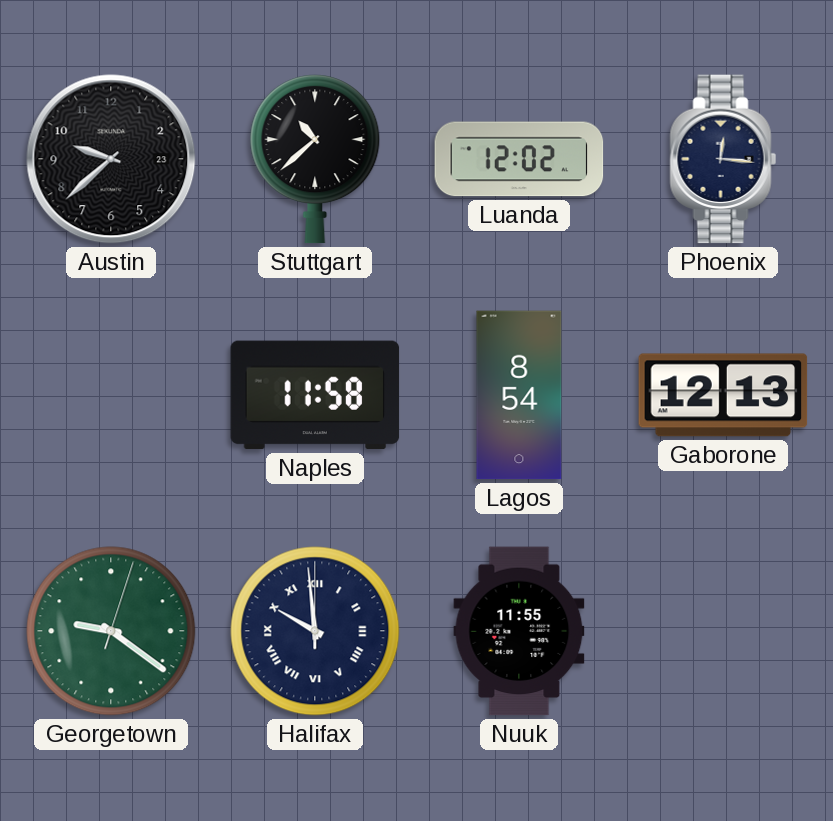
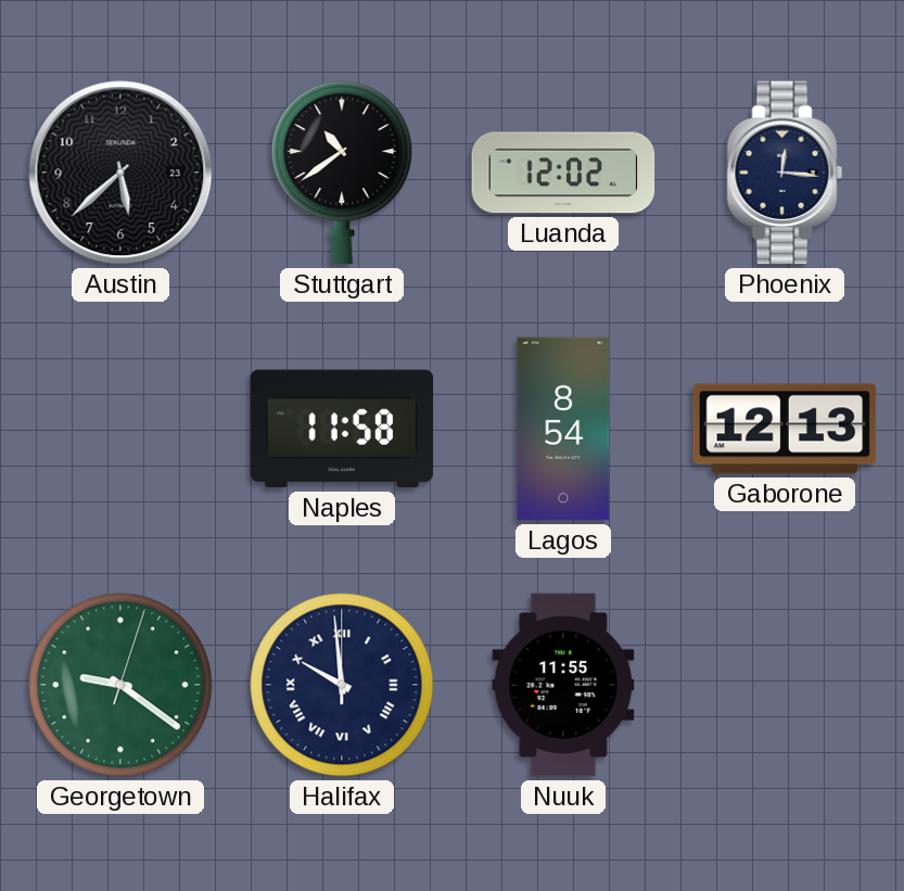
Austin: 9:38 -> 5:38
Stuttgart: 10:38 -> 10:39
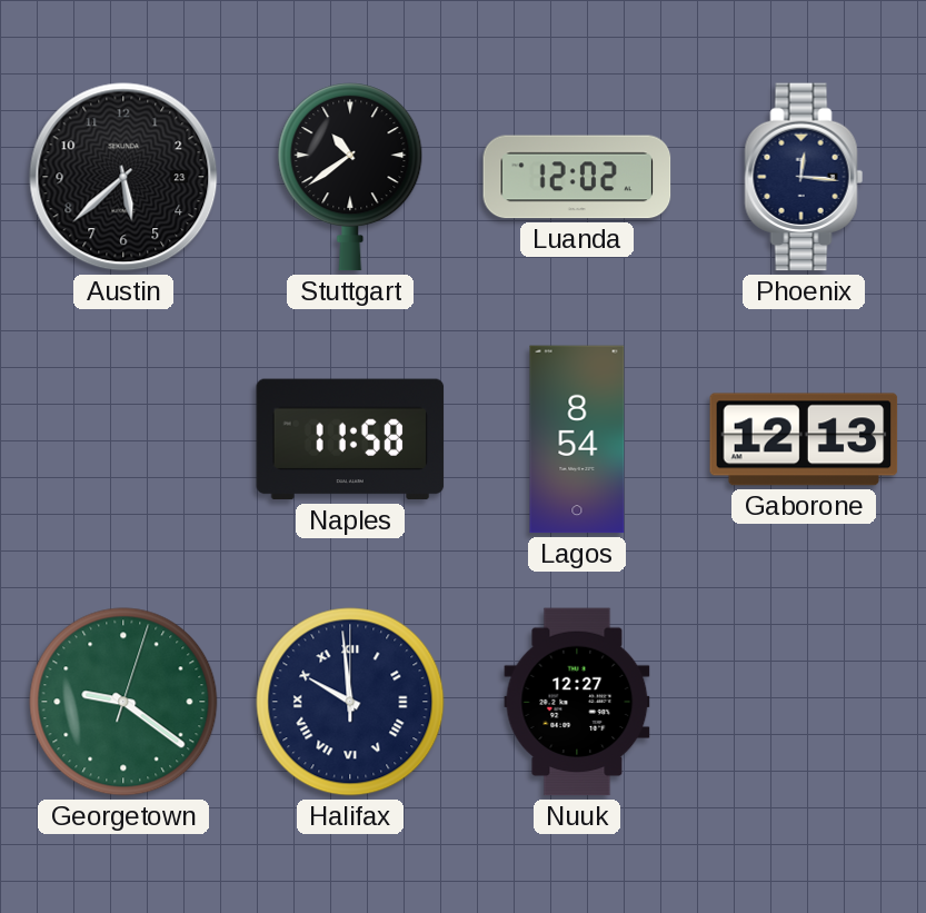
Nuuk: 11:55 -> 12:27
